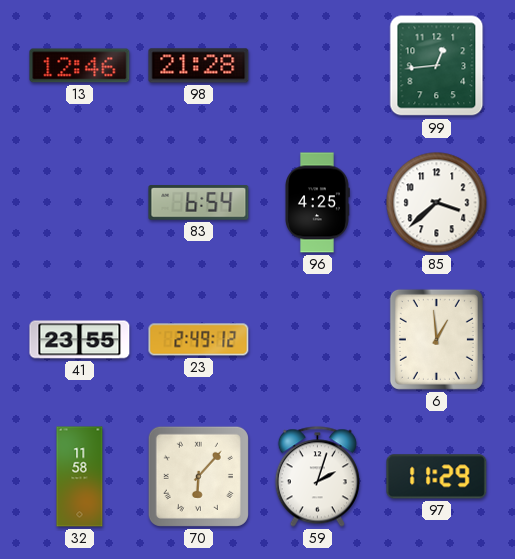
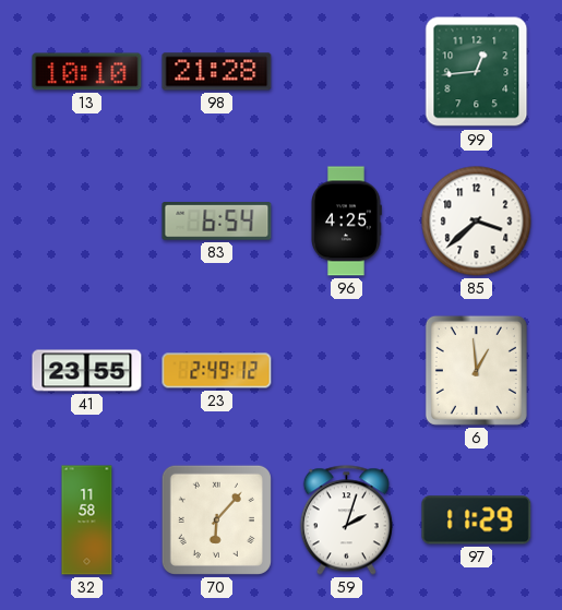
13: 12:46 -> 10:10
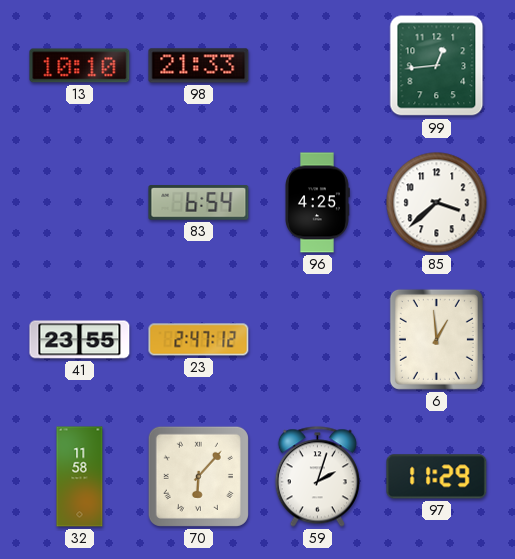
98: 21:28 -> 21:33
23: 2:49 -> 2:47
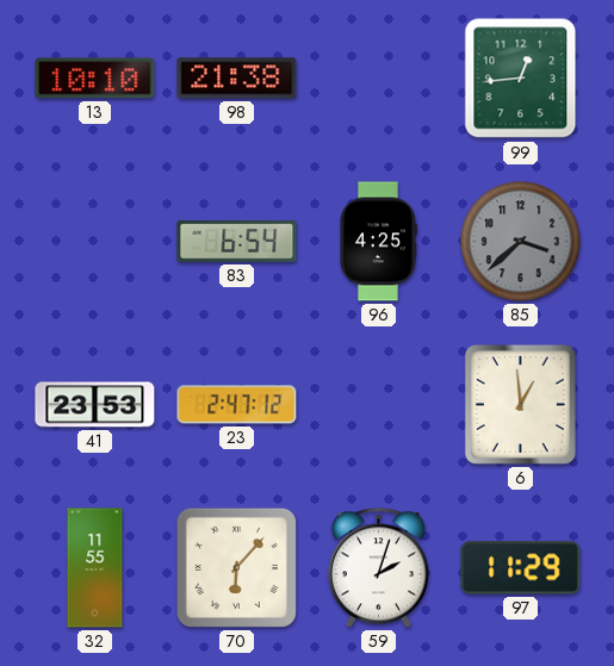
98: 21:33 -> 21:38
85 dial: white -> grey
41: 23:55 -> 23:53
32: 11:58 -> 11:55
